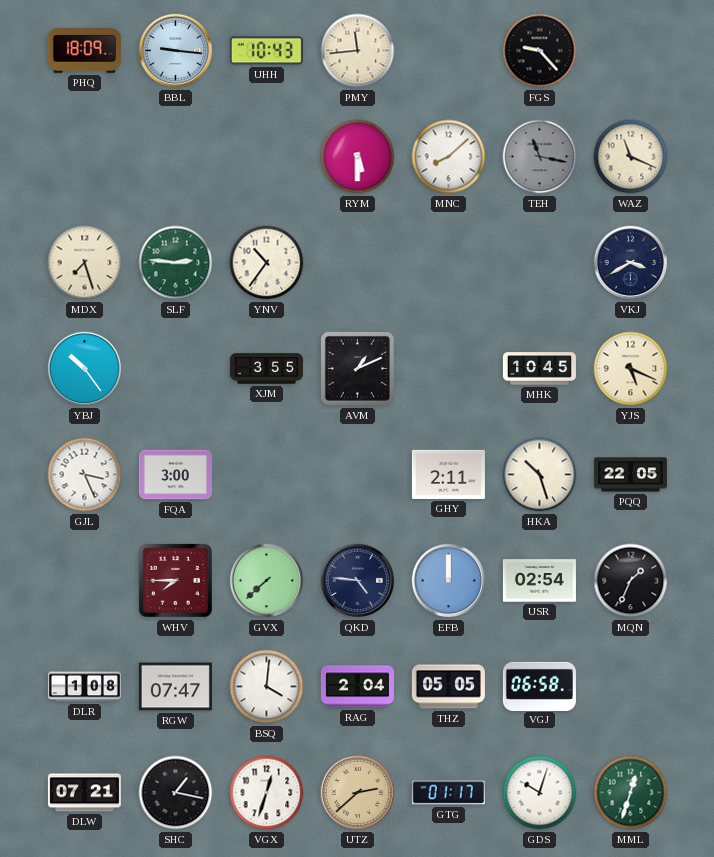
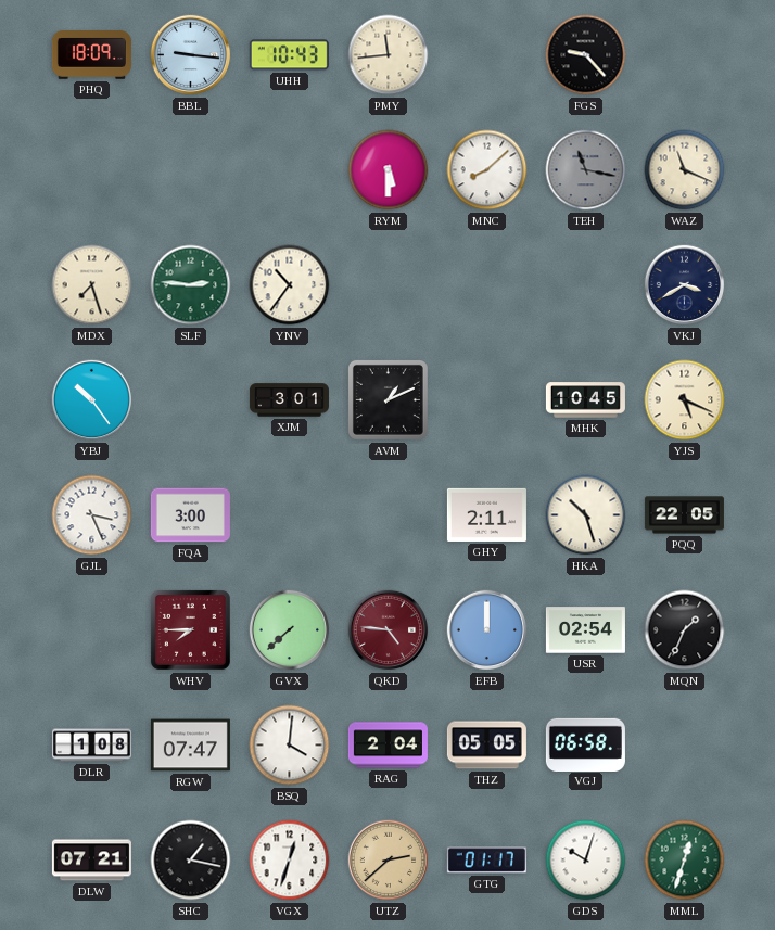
XJM: 3:55 -> 3:01
QKD dial: navy -> burgundy
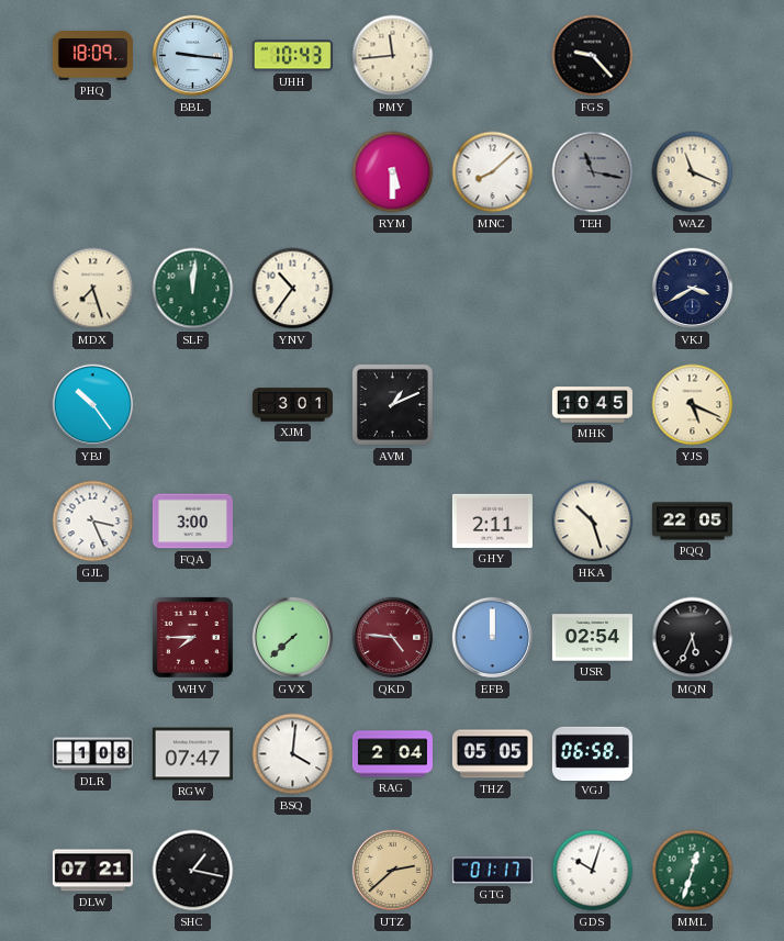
SLF: 2:46 -> 12:01
MQN: 1:34 -> 5:34
VGX: 12:33 -> none
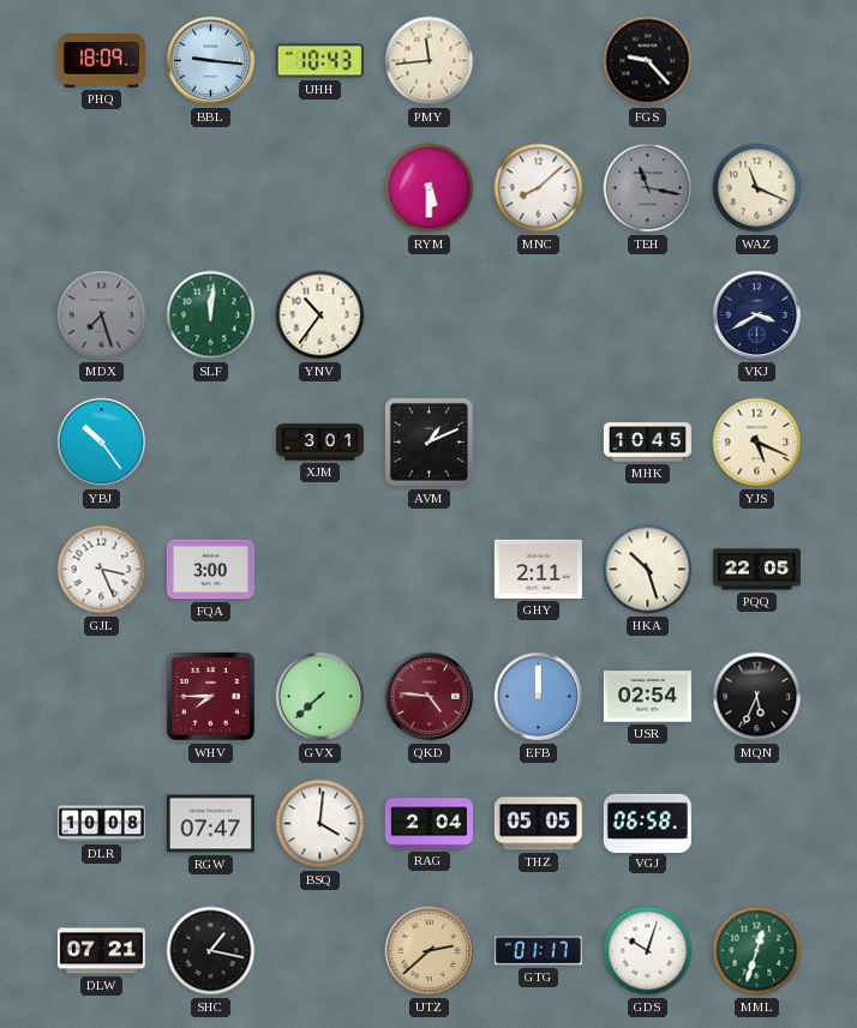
MDX dial: cream -> grey
DLR: 1:08 -> 10:08
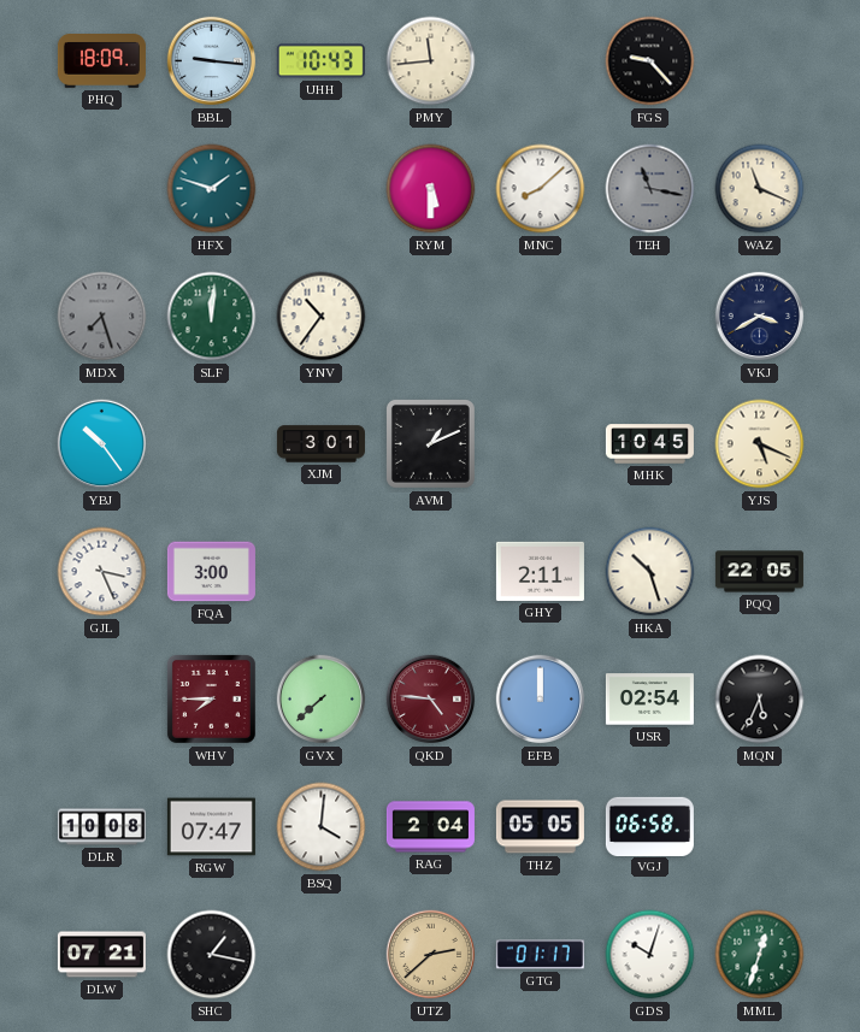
HFX: none -> 1:48
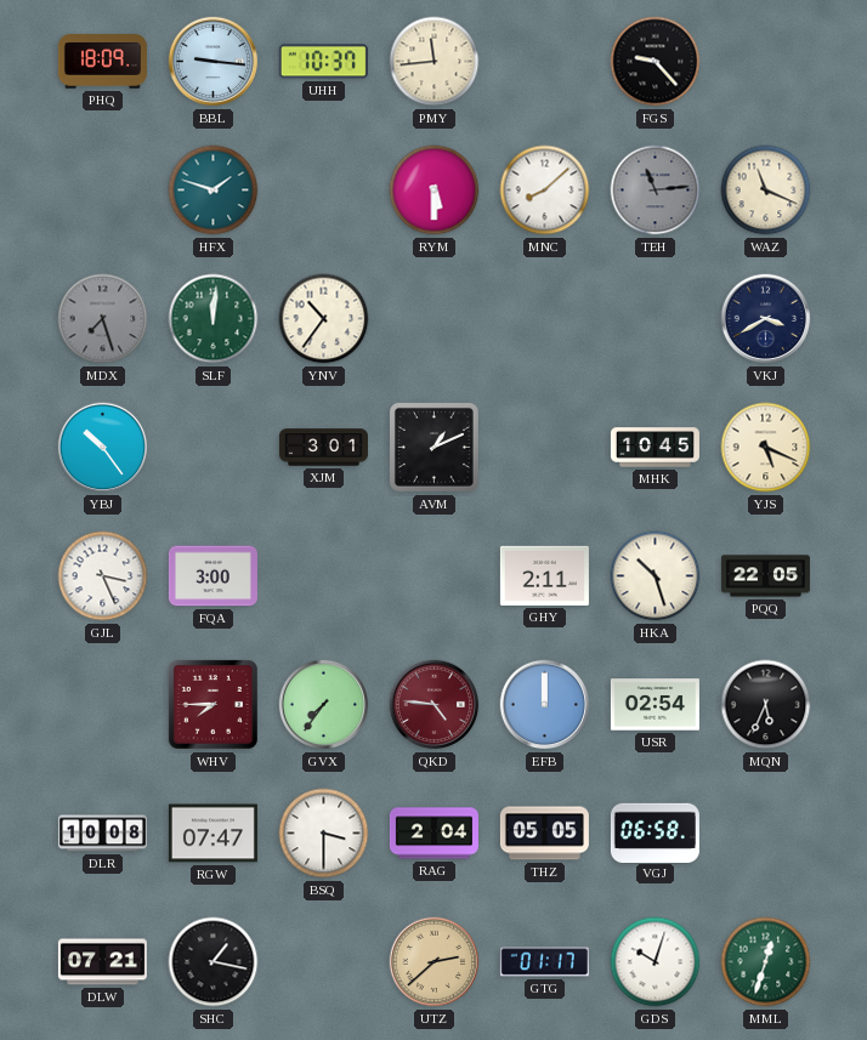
UHH: 10:43 -> 10:37
TEH: 11:17 -> 11:14
GVX: 7:38 -> 7:36
BSQ: 4:01 -> 3:30
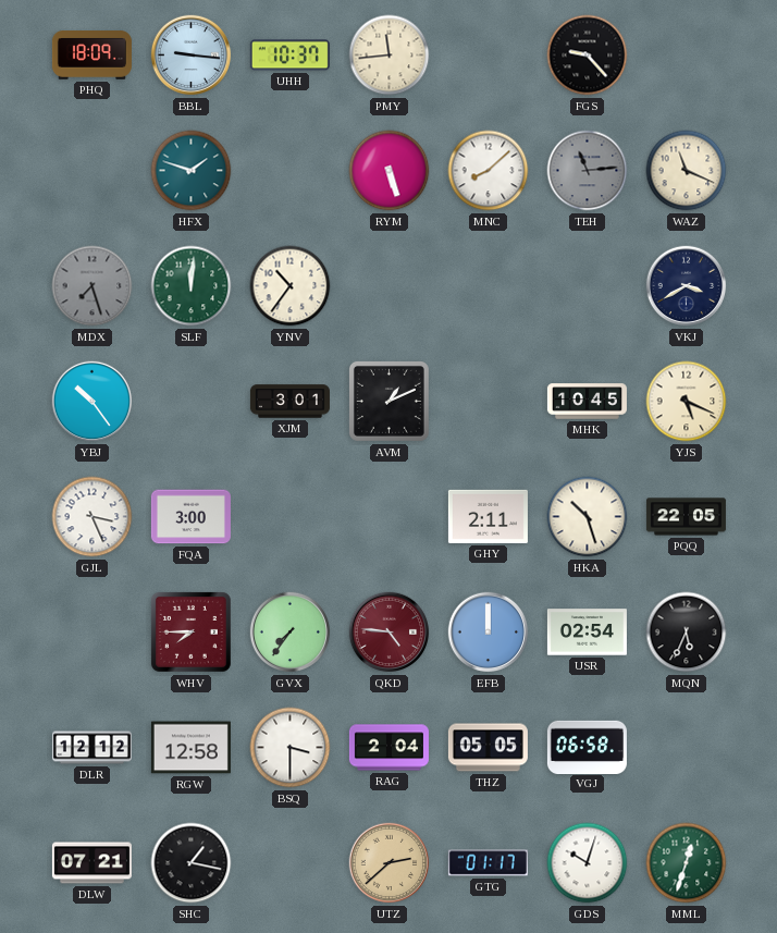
RYM: 5:30 -> 5:27
DLR: 10:08 -> 12:12
RGW: 07:47 -> 12:58
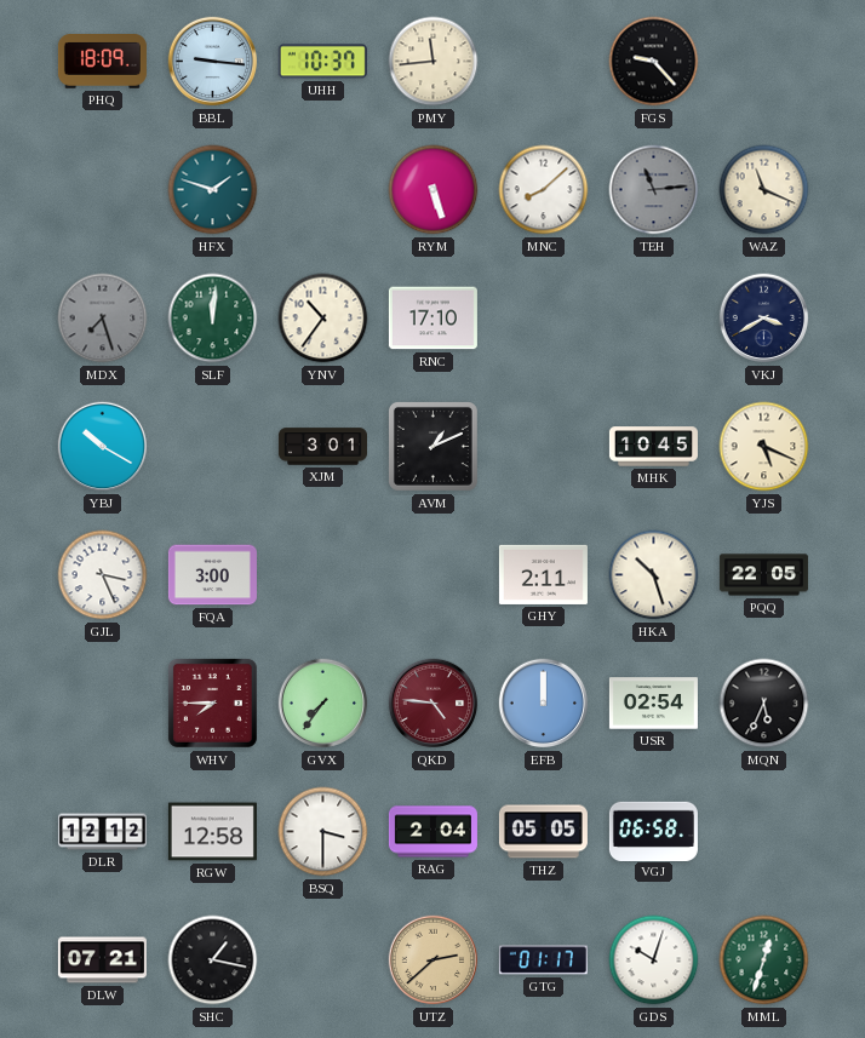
RNC: none -> 17:10
YBJ: 10:24 -> 10:20
